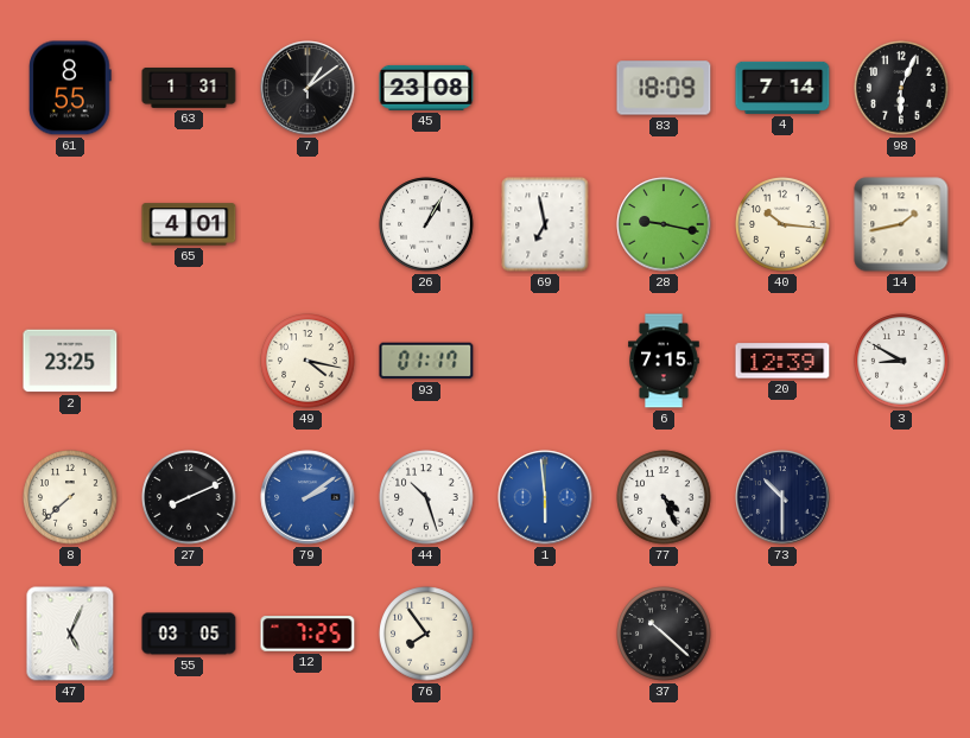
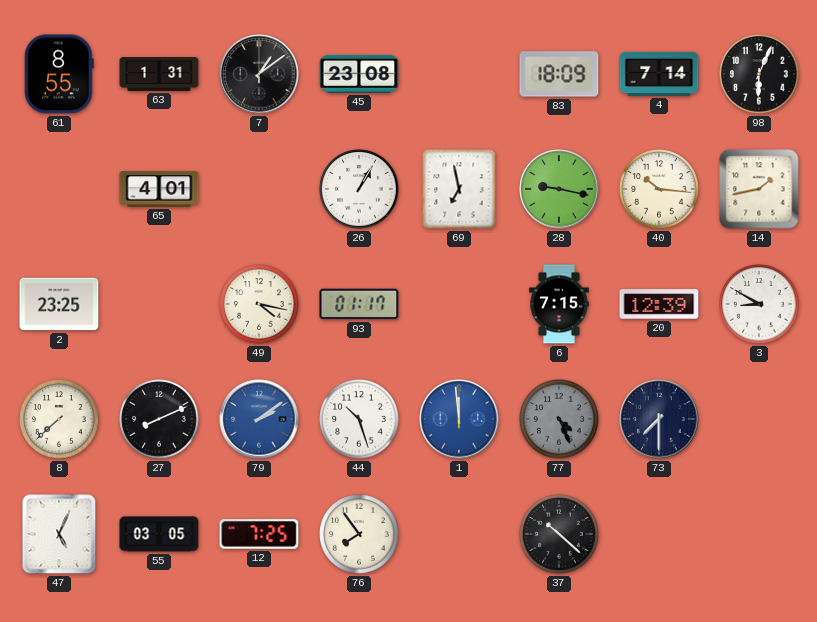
1: 5:59 -> 11:59
77 dial: white -> grey
73: 10:30 -> 7:30
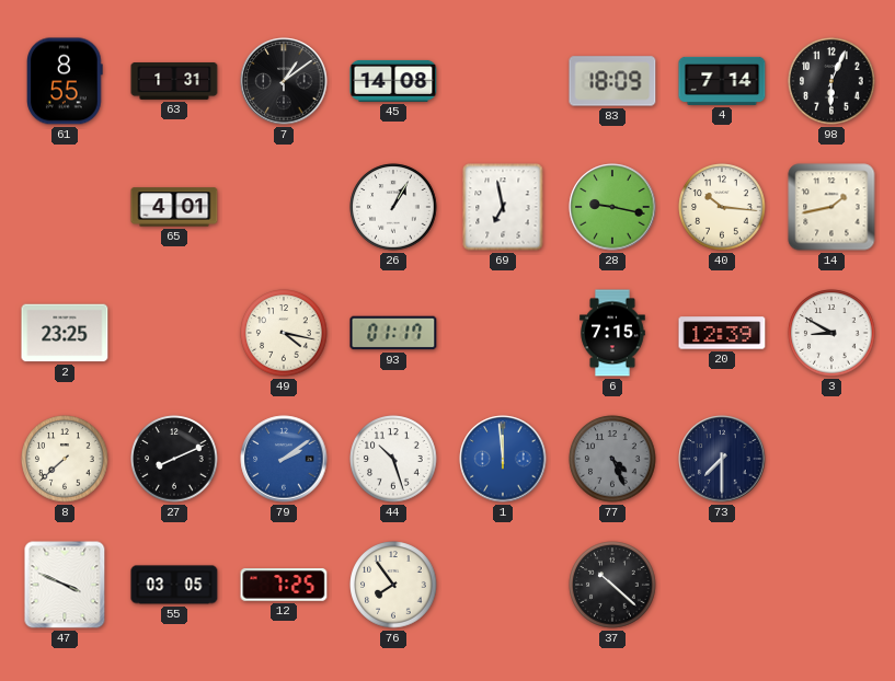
45: 23:08 -> 14:08
47: 5:04 -> 3:49
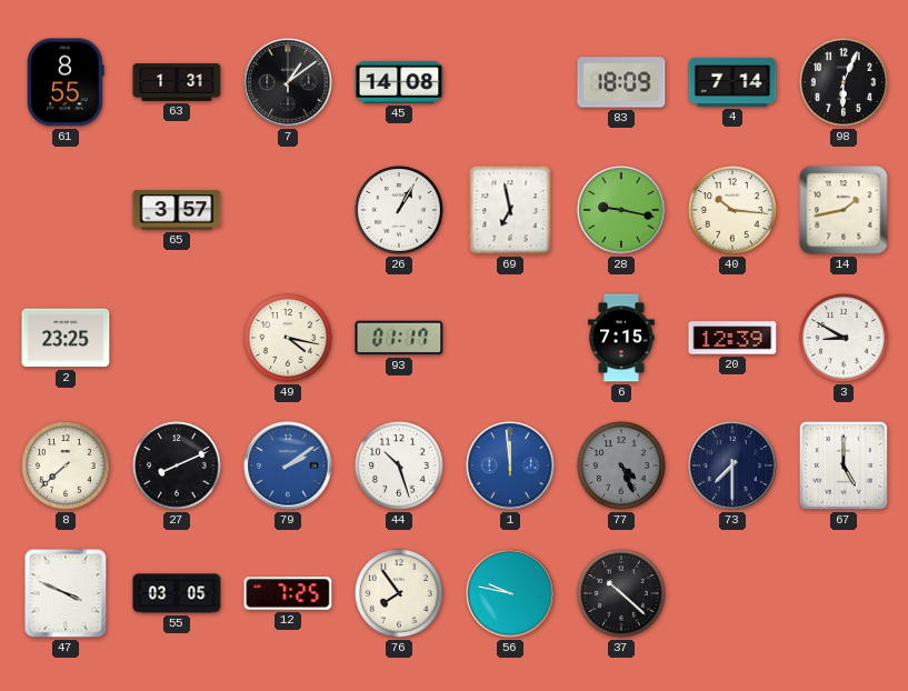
65: 4:01 -> 3:57
67: none -> 5:00
56: none -> 9:47
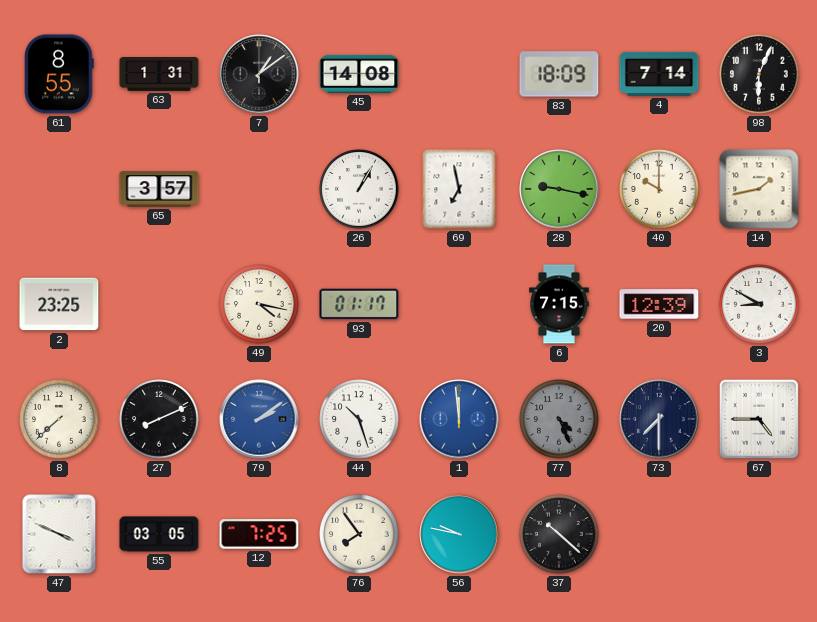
40: 10:16 -> 10:00
67: 5:00 -> 4:45
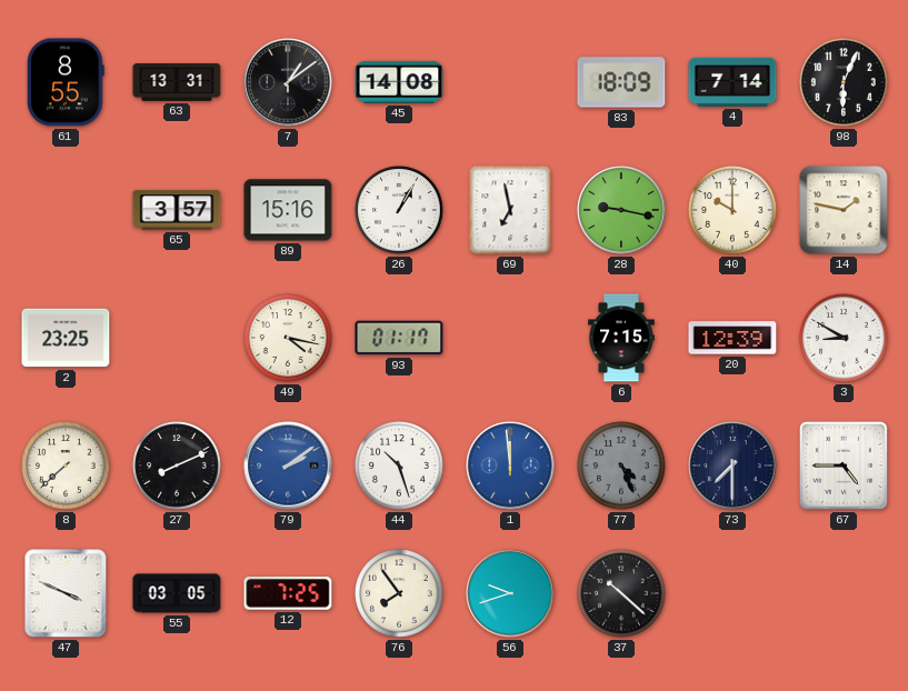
63: 1:31 -> 13:31
89: none -> 15:16
14: 1:43 -> 1:47
56: 9:47 -> 9:42
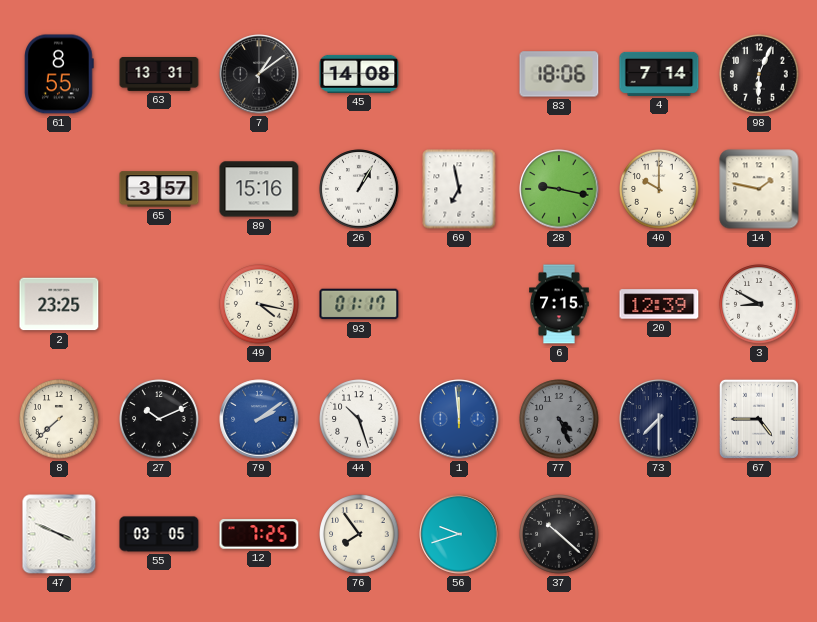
83: 18:09 -> 18:06
27: 8:11 -> 10:11
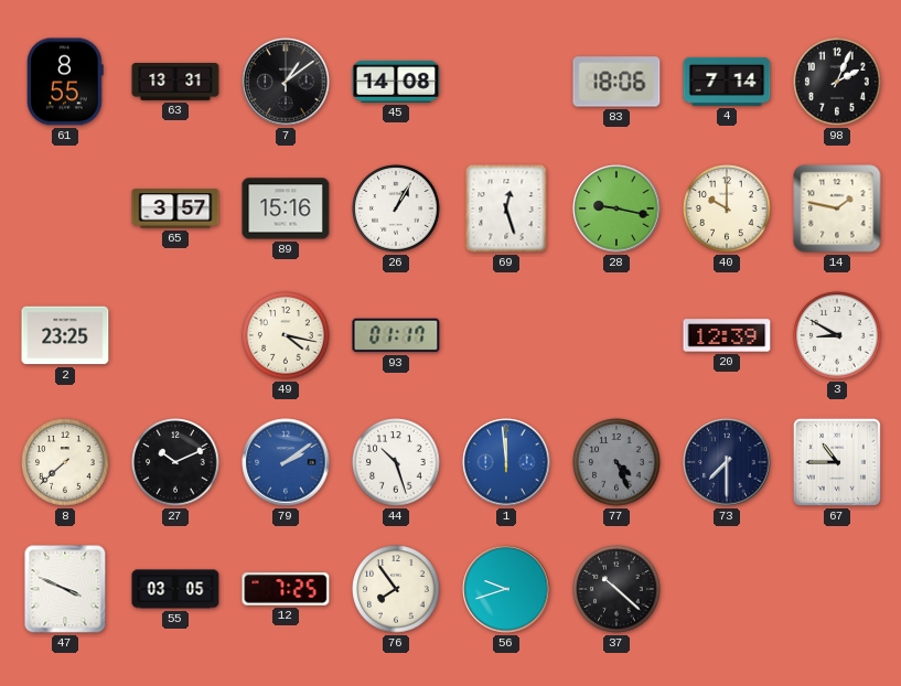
98: 6:04 -> 2:04
69: 6:58 -> 12:27
6: 7:15 -> none
67: 4:45 -> 10:45
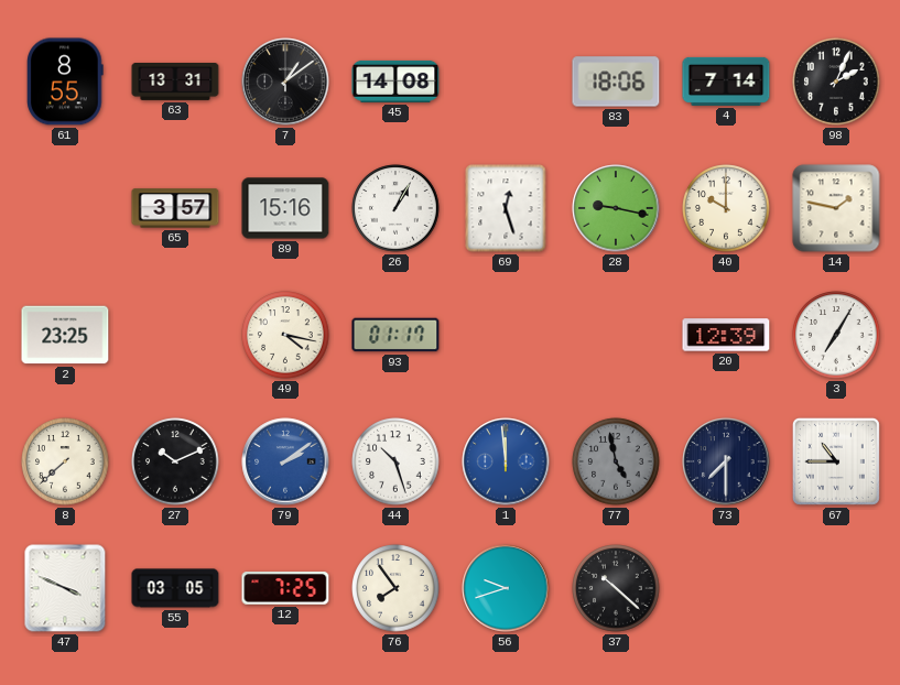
3: 8:50 -> 7:05
77: 4:26 -> 4:58
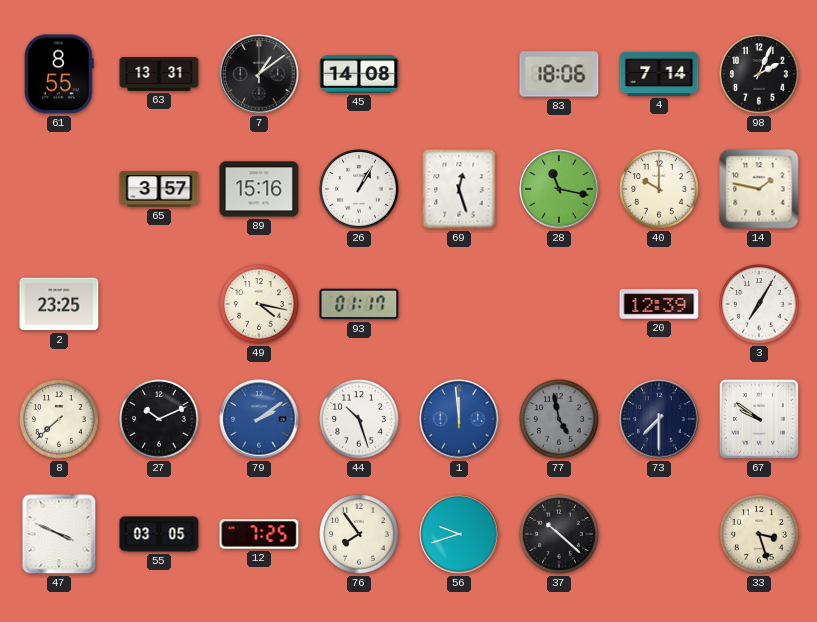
28: 9:17 -> 11:17
67: 10:45 -> 9:51
33: none -> 3:27
